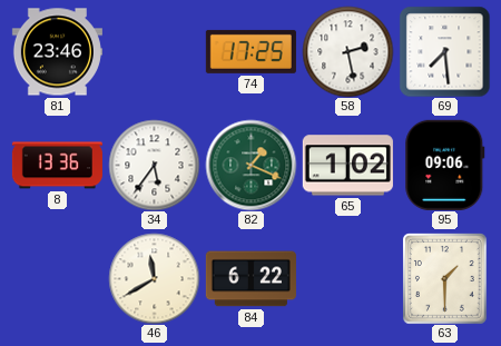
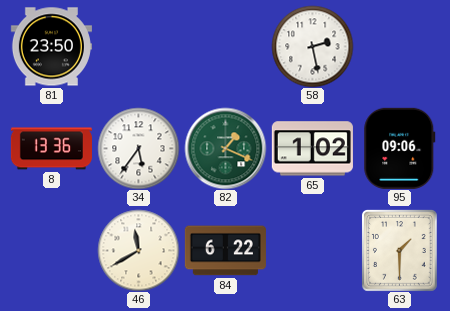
81: 23:46 -> 23:50
74: 17:25 -> none
69: 7:29 -> none
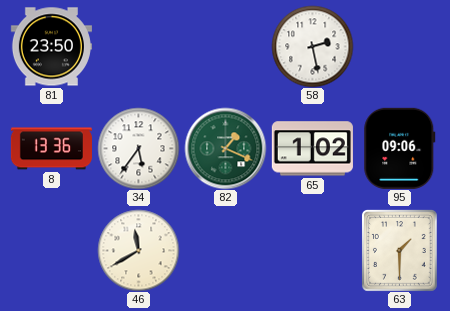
84: 6:22 -> none
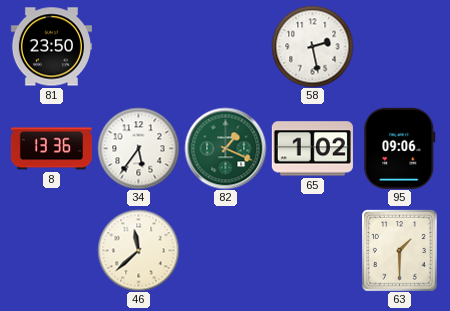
46: 11:40 -> 11:38
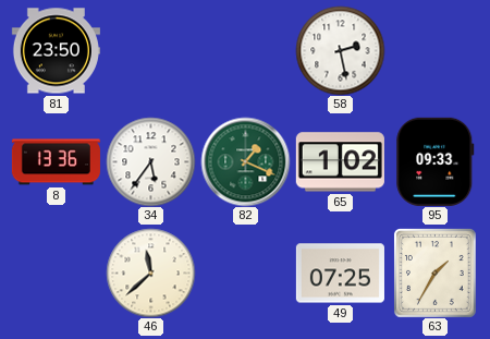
95: 09:06 -> 09:33
49: none -> 07:25
63: 1:30 -> 1:35
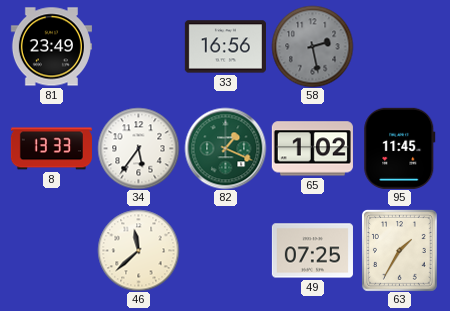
81: 23:50 -> 23:49
33: none -> 16:56
58 dial: white -> grey
8: 13:36 -> 13:33
95: 09:33 -> 11:45
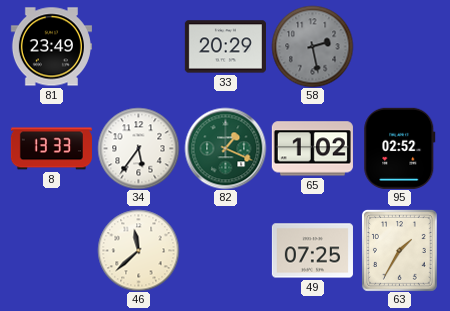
33: 16:56 -> 20:29
95: 11:45 -> 02:52
